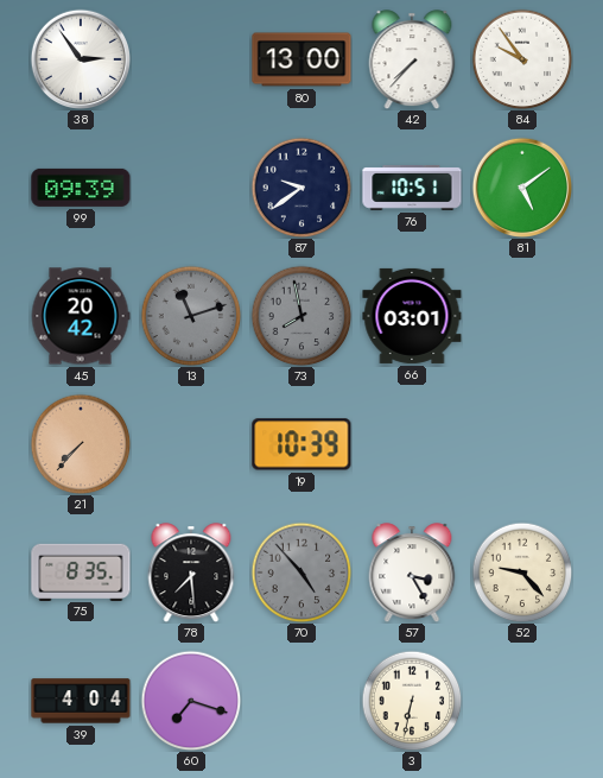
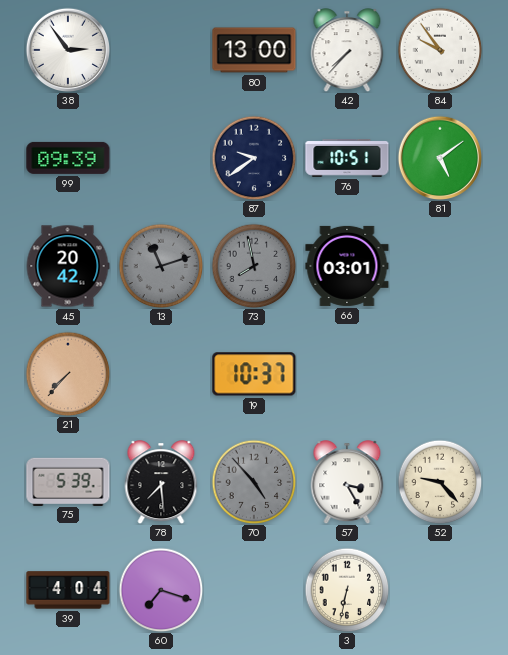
19: 10:39 -> 10:37
75: 8:35 -> 5:39
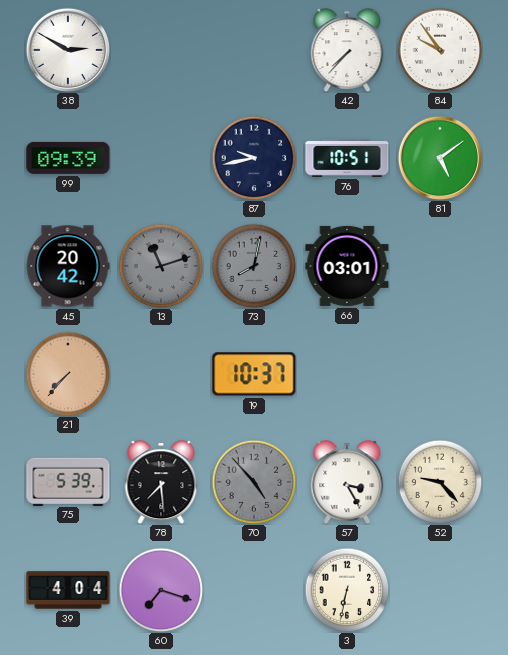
38: 2:54 -> 2:50
80: 13:00 -> none
87: 9:39 -> 9:43
73: 7:58 -> 8:02
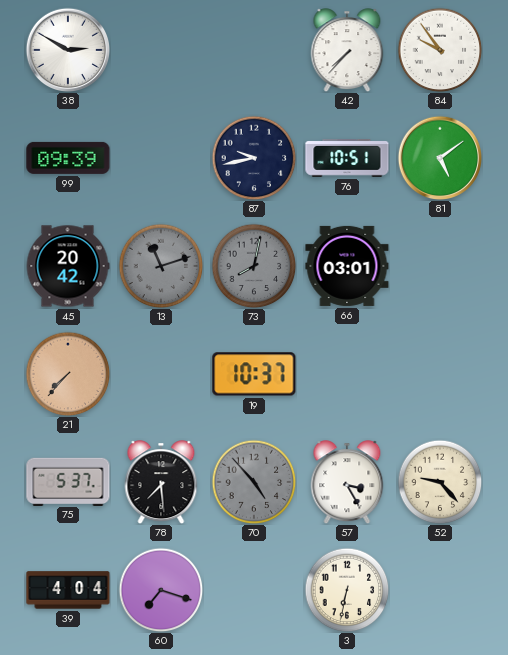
75: 5:39 -> 5:37
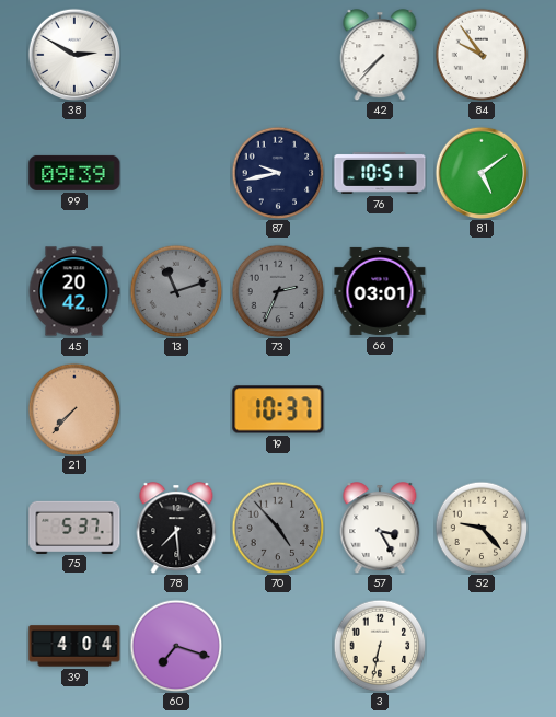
73: 8:02 -> 2:34
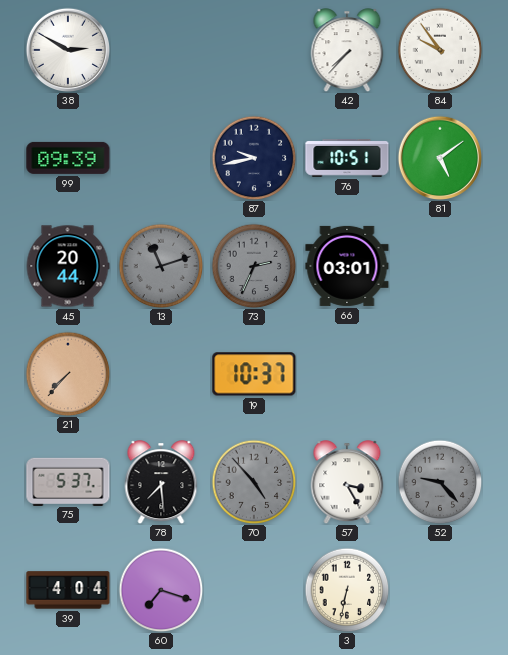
45: 20:42 -> 20:44
52 dial: cream -> grey
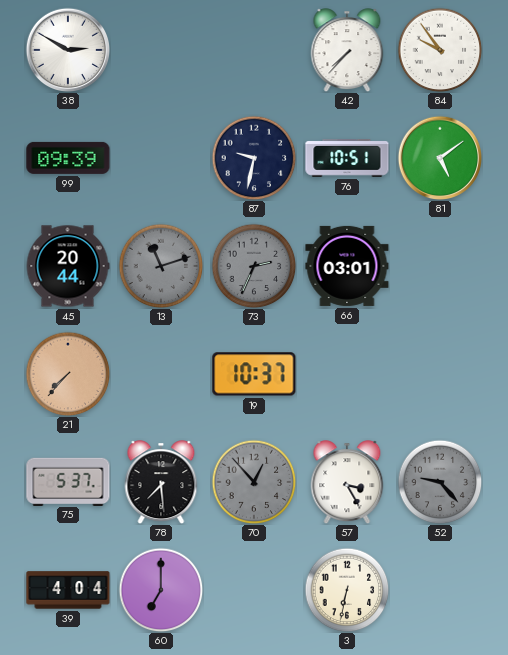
87: 9:43 -> 9:32
70: 4:53 -> 12:53
60: 7:18 -> 7:00
